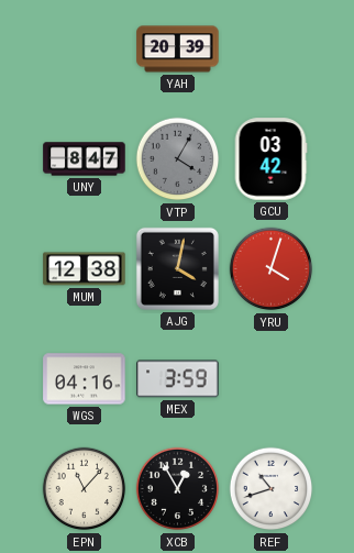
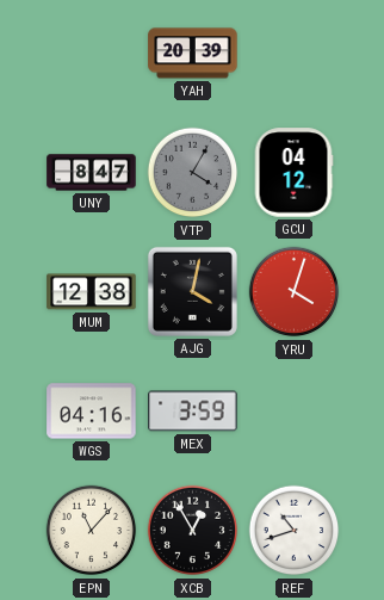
GCU: 03:42 -> 04:12
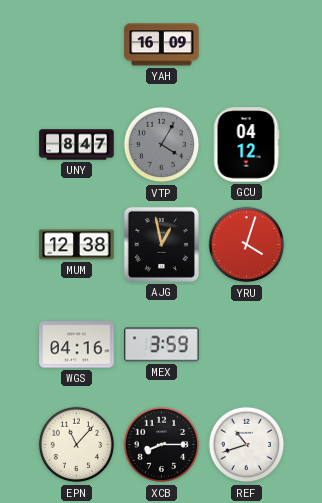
YAH: 20:39 -> 16:09
AJG: 4:02 -> 12:58
XCB: 12:55 -> 8:15
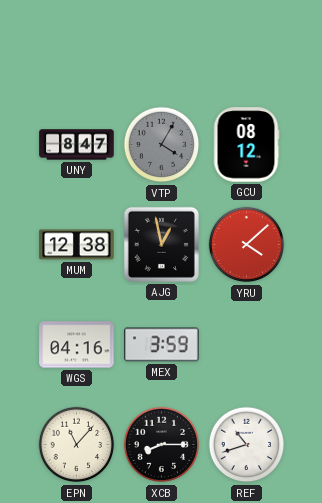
YAH: 16:09 -> none
GCU: 04:12 -> 08:12
YRU: 4:03 -> 4:08
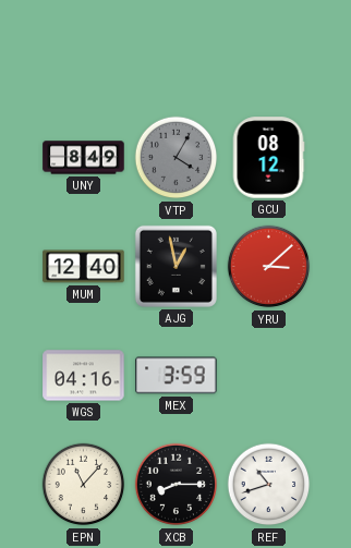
UNY: 8:47 -> 8:49
MUM: 12:38 -> 12:40
YRU: 4:08 -> 3:08
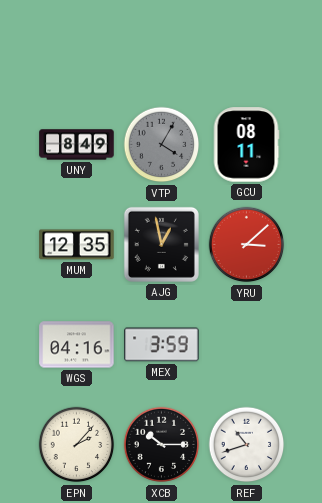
GCU: 08:12 -> 08:11
MUM: 12:40 -> 12:35
EPN: 11:07 -> 2:07
XCB: 8:15 -> 10:15
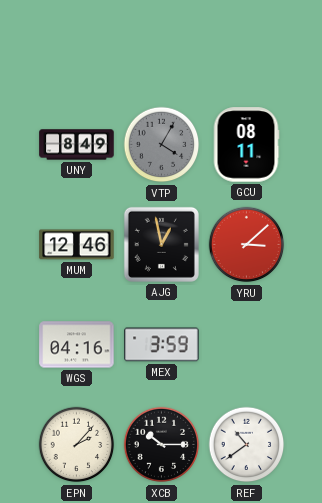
MUM: 12:35 -> 12:46
REF: 10:42 -> 10:39
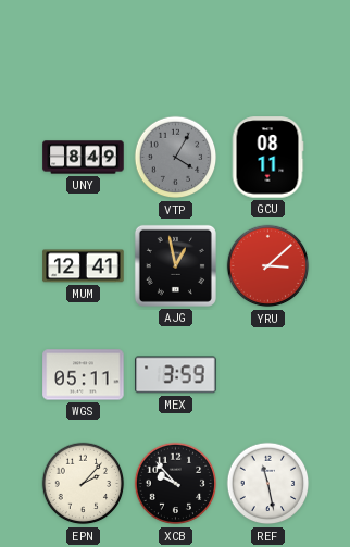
MUM: 12:46 -> 12:41
WGS: 04:16 -> 05:11
XCB: 10:15 -> 9:53
REF: 10:39 -> 11:28
